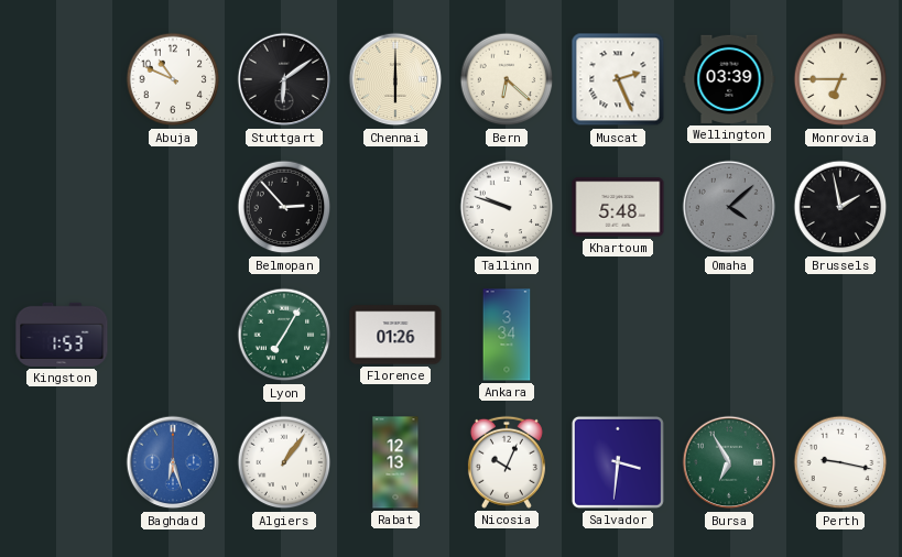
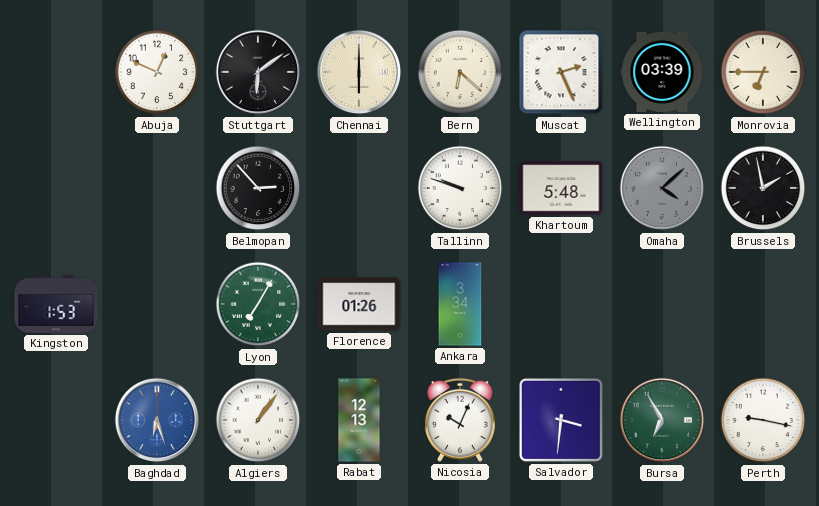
Abuja: 10:49 -> 12:49
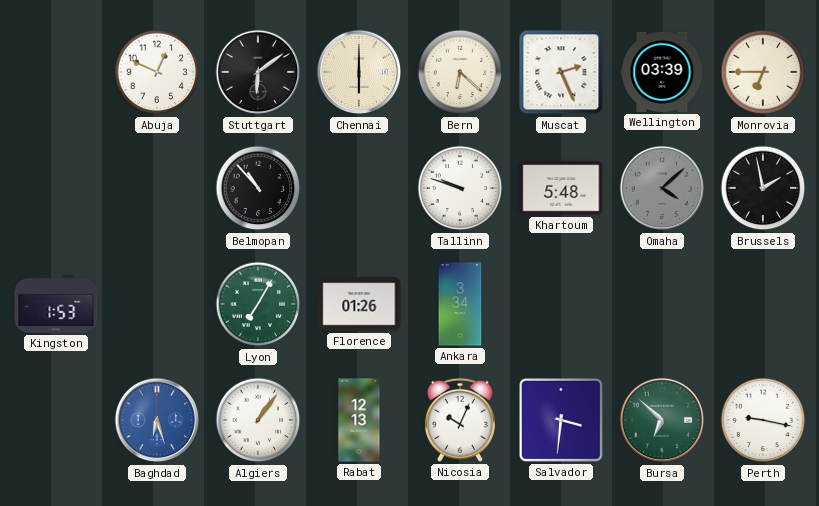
Belmopan: 2:53 -> 10:53
Bursa: 6:55 -> 6:52
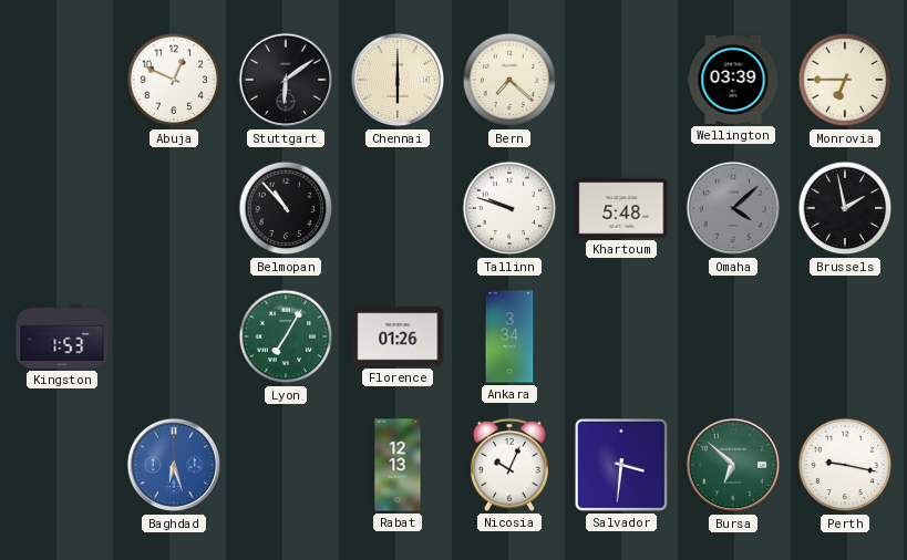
Bern: 6:22 -> 7:22
Muscat: 2:26 -> none
Algiers: 1:06 -> none
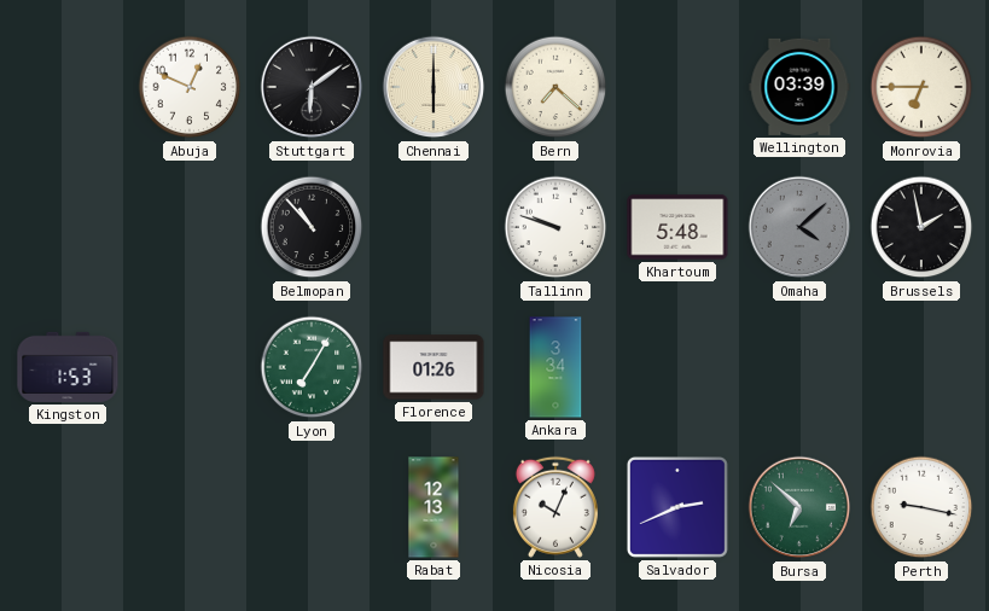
Baghdad: 6:27 -> none
Salvador: 3:31 -> 2:41
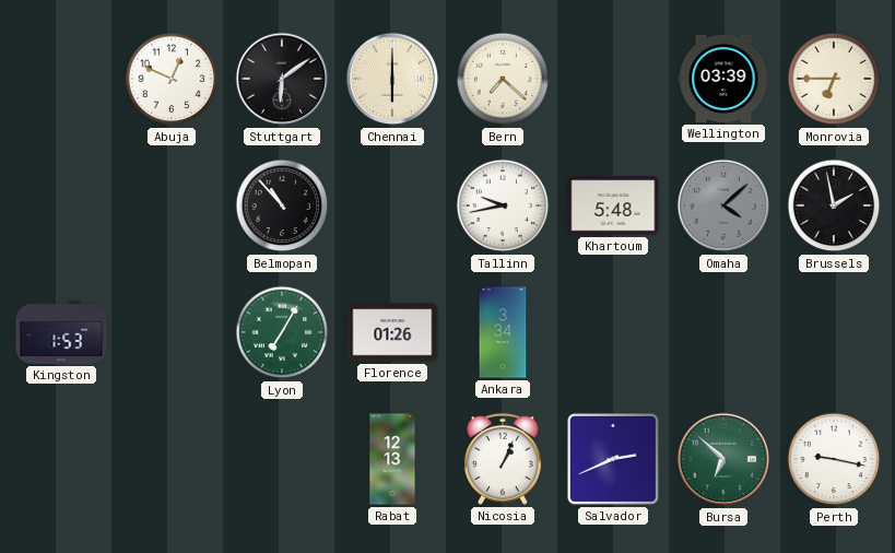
Tallinn: 9:48 -> 9:43
Nicosia: 10:04 -> 1:04
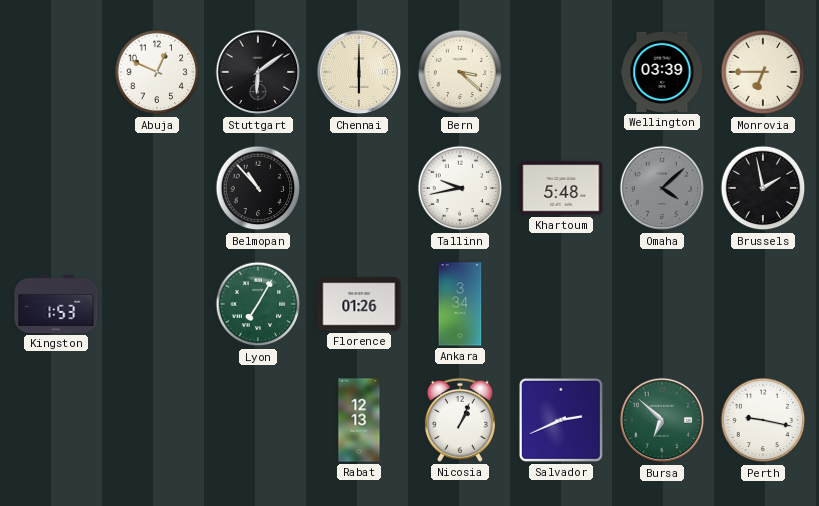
Bern: 7:22 -> 3:22
